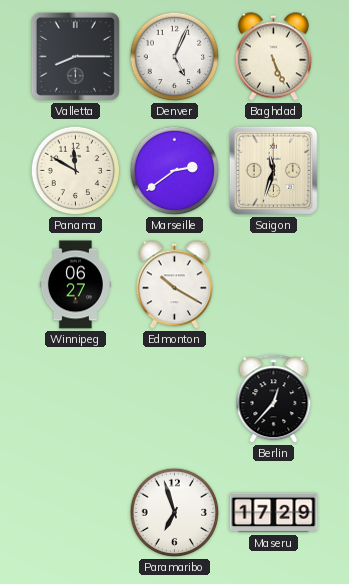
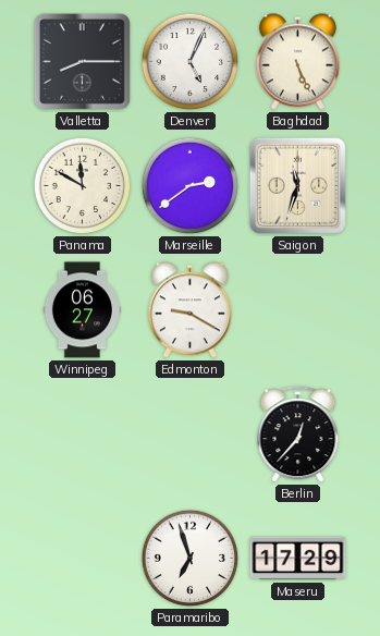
Edmonton: 10:20 -> 9:20
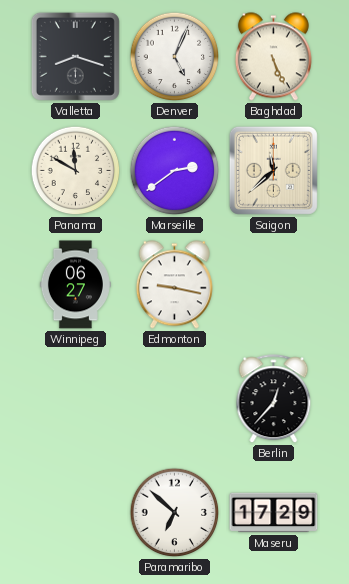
Valletta: 8:15 -> 8:18
Saigon: 11:33 -> 11:38
Edmonton: 9:20 -> 9:17
Paramaribo: 6:57 -> 6:52
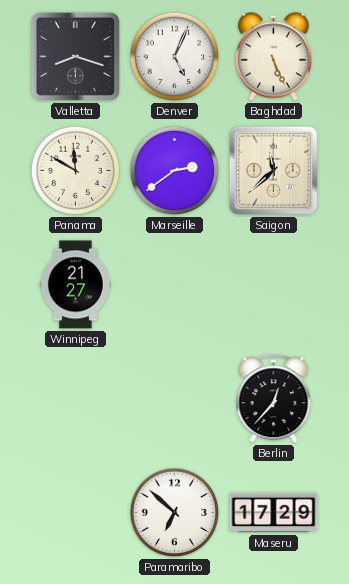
Winnipeg: 06:27 -> 21:27
Edmonton: 9:17 -> none
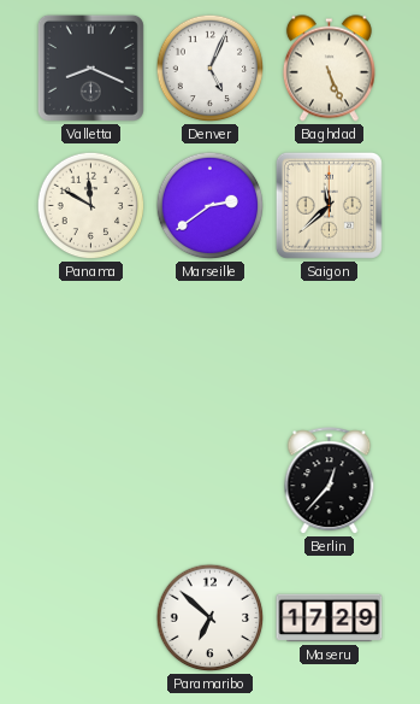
Valletta: 8:18 -> 8:19
Winnipeg: 21:27 -> none
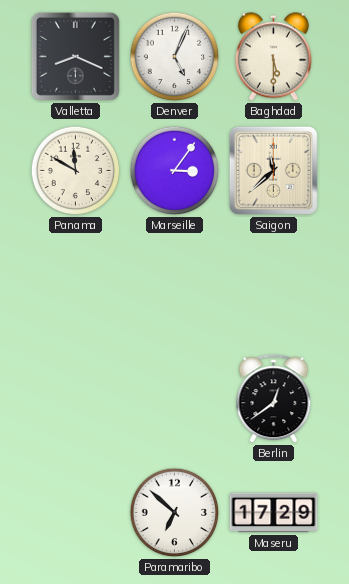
Baghdad: 5:26 -> 5:30
Marseille: 2:39 -> 3:06
Berlin: 12:37 -> 12:39
